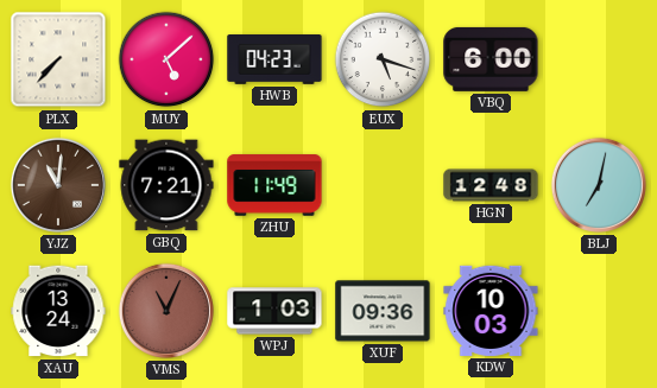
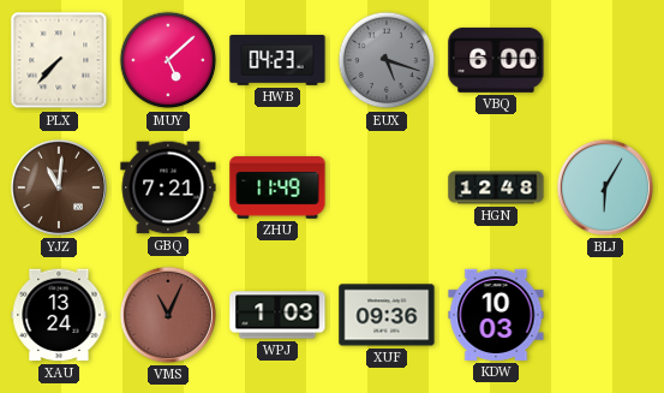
EUX dial: white -> grey
BLJ: 7:02 -> 6:05
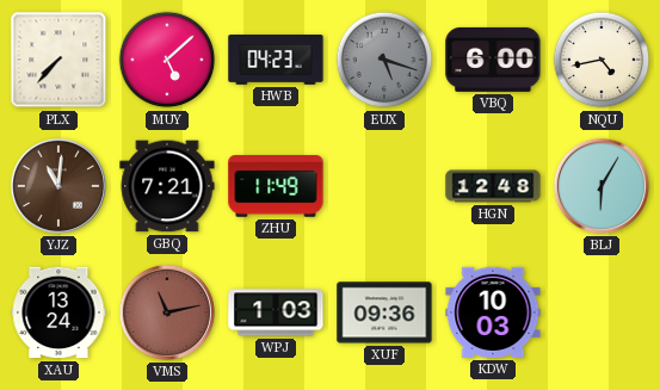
NQU: none -> 4:43
VMS: 11:04 -> 11:13
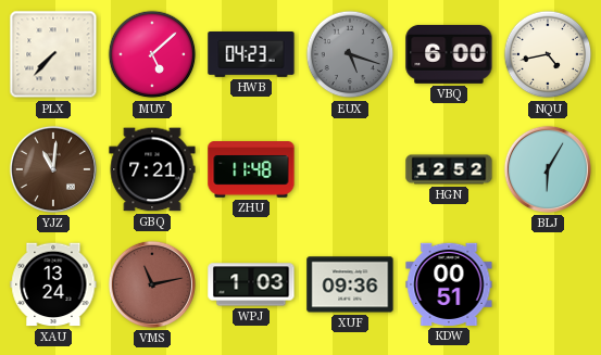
ZHU: 11:49 -> 11:48
HGN: 12:48 -> 12:52
KDW: 10:03 -> 00:51
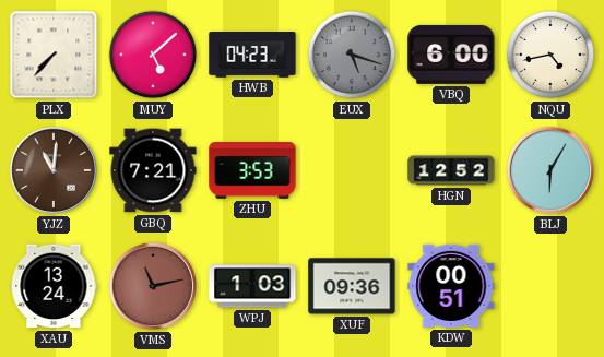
ZHU: 11:48 -> 3:53
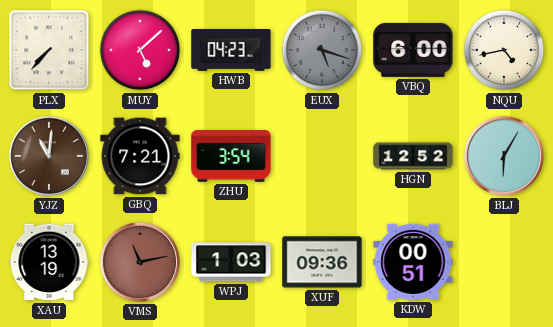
ZHU: 3:53 -> 3:54
XAU: 13:24 -> 13:19
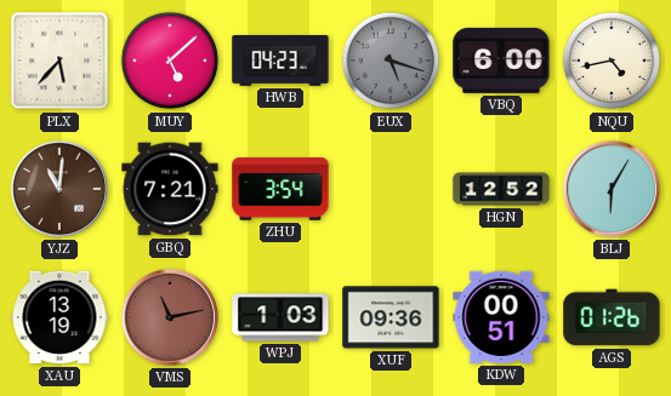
PLX: 7:37 -> 5:37
AGS: none -> 01:26
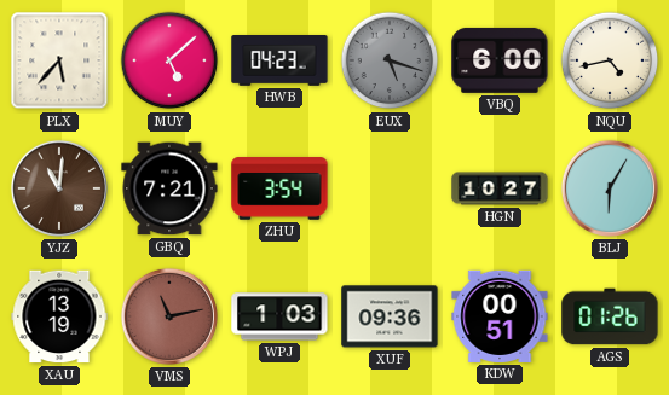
HGN: 12:52 -> 10:27
